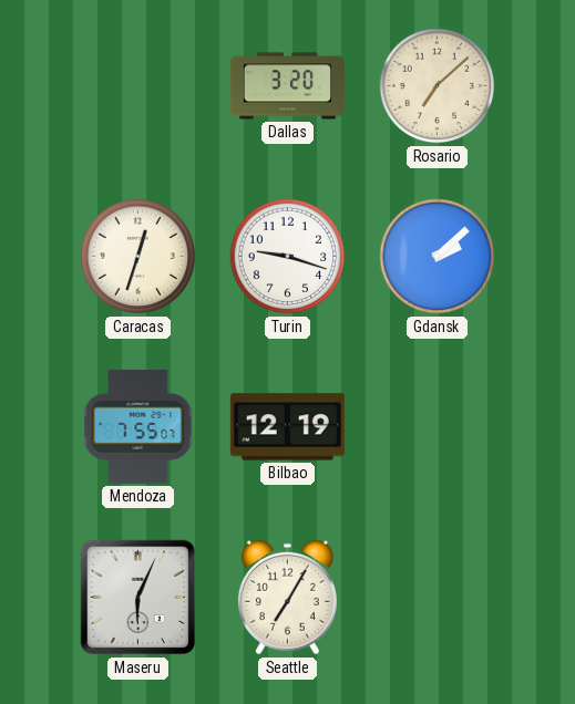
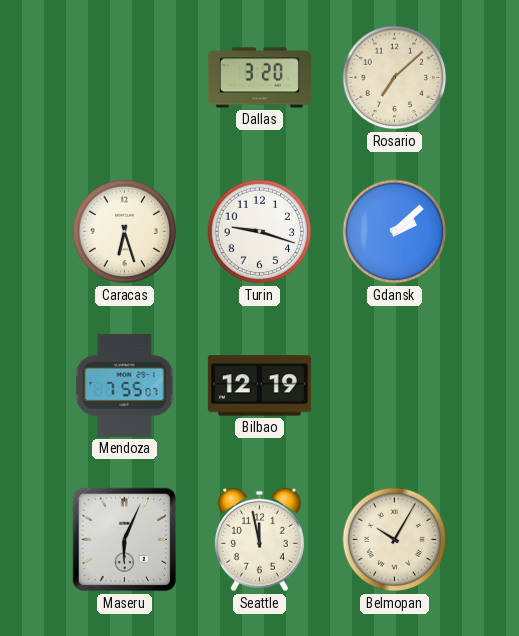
Caracas: 12:33 -> 6:27
Seattle: 7:05 -> 11:58
Belmopan: none -> 10:05
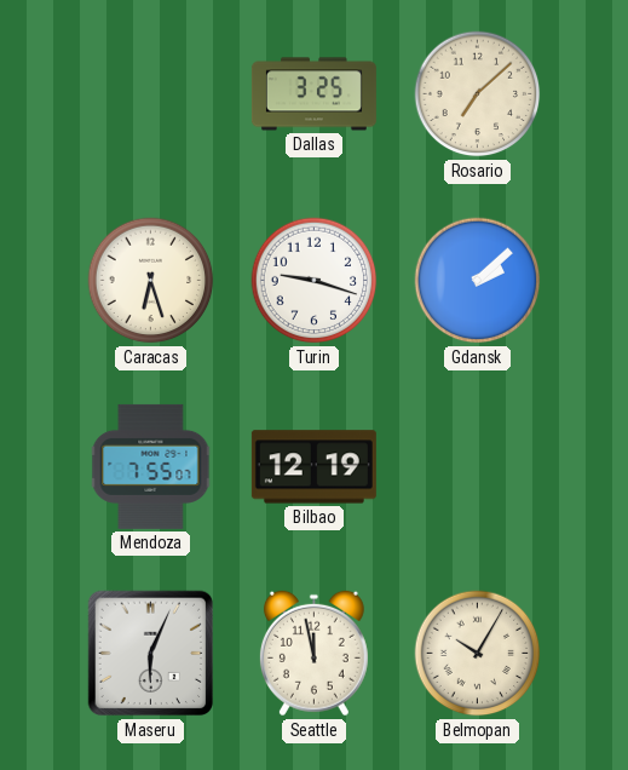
Dallas: 3:20 -> 3:25
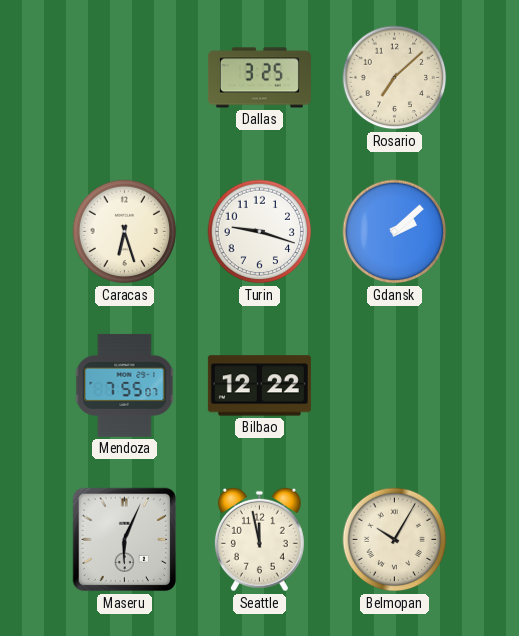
Bilbao: 12:19 -> 12:22
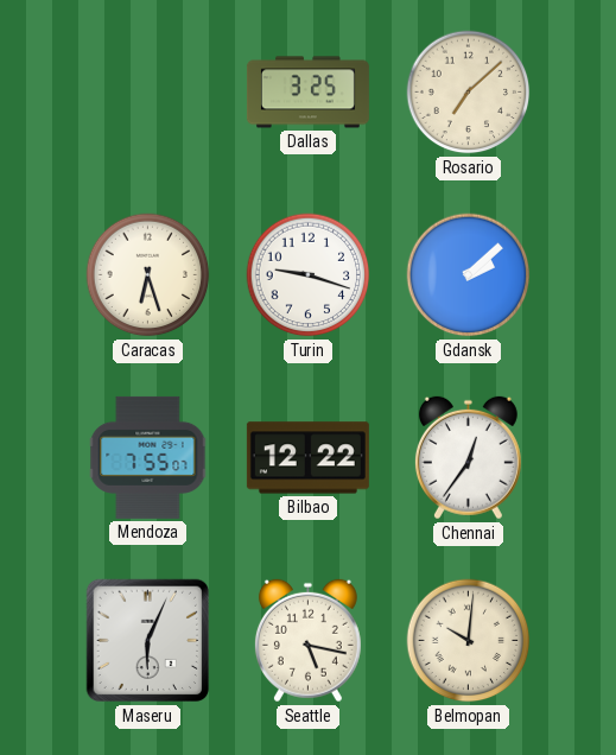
Chennai: none -> 12:36
Seattle: 11:58 -> 5:17
Belmopan: 10:05 -> 10:01
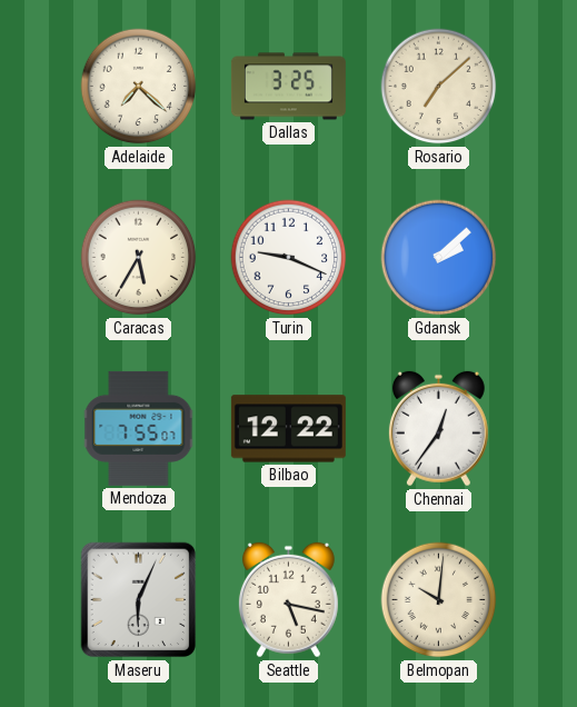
Adelaide: none -> 7:22
Caracas: 6:27 -> 5:35
Turin: 9:18 -> 9:19
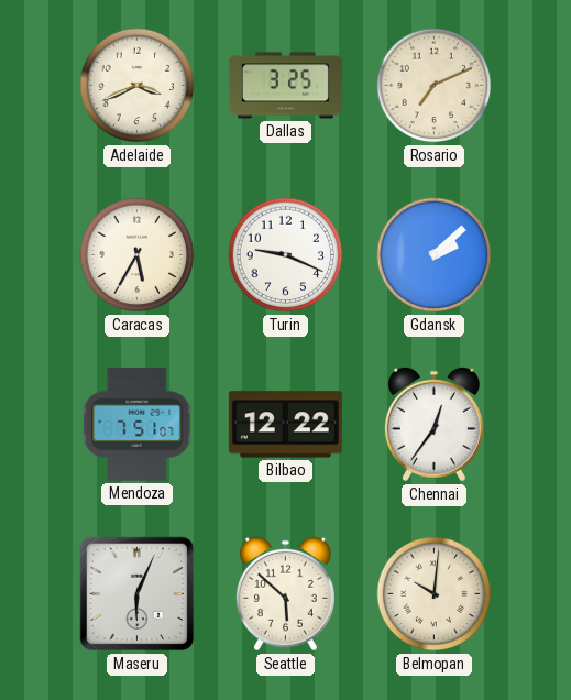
Adelaide: 7:22 -> 3:41
Rosario: 7:08 -> 7:11
Mendoza: 7:55 -> 7:51
Seattle: 5:17 -> 5:52
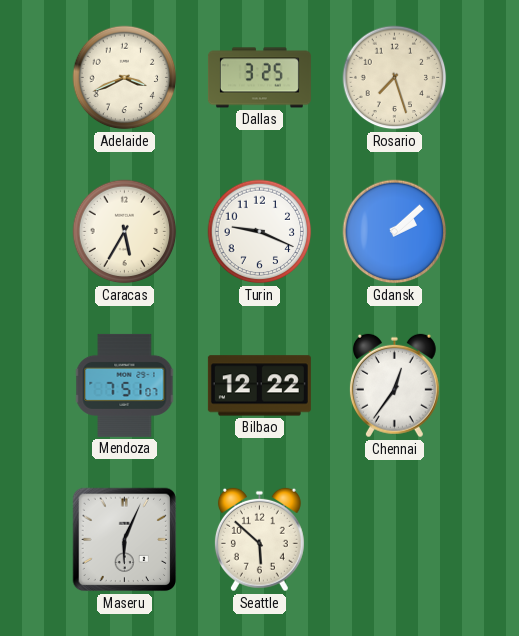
Rosario: 7:11 -> 7:27
Belmopan: 10:01 -> none
